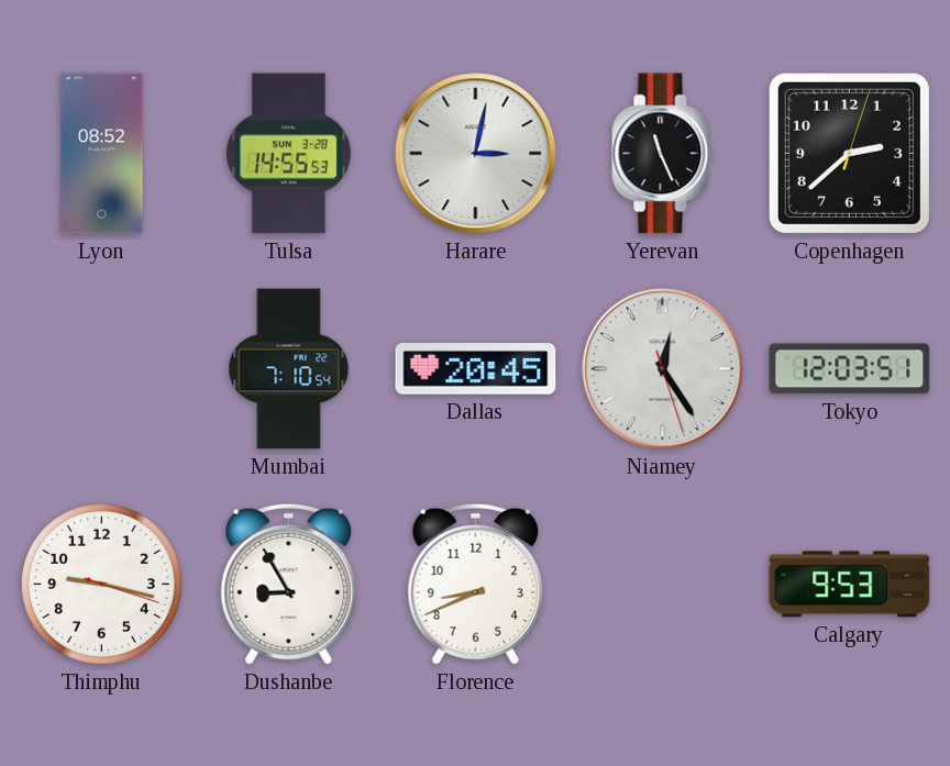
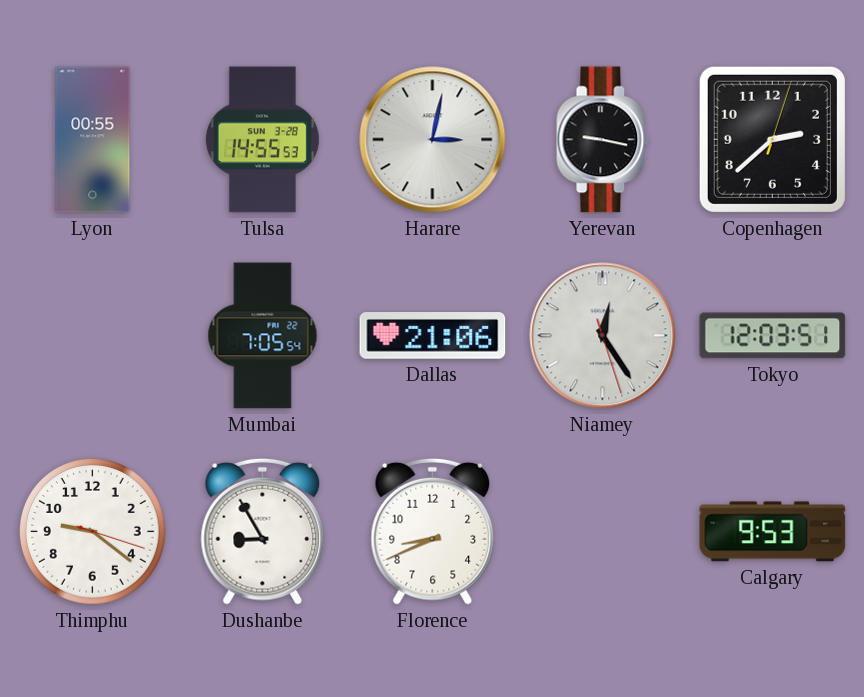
Lyon: 08:52 -> 00:55
Yerevan: 11:26 -> 9:17
Mumbai: 7:10 -> 7:05
Dallas: 20:45 -> 21:06
Thimphu: 9:17 -> 9:21
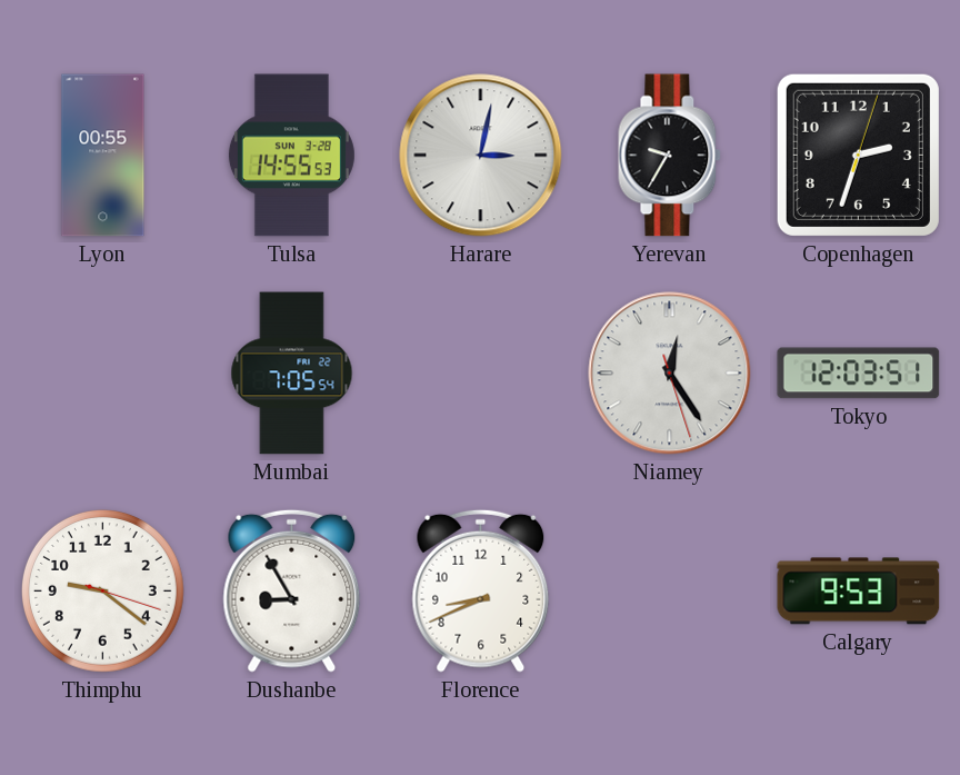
Yerevan: 9:17 -> 9:35
Copenhagen: 2:38 -> 2:33
Dallas: 21:06 -> none
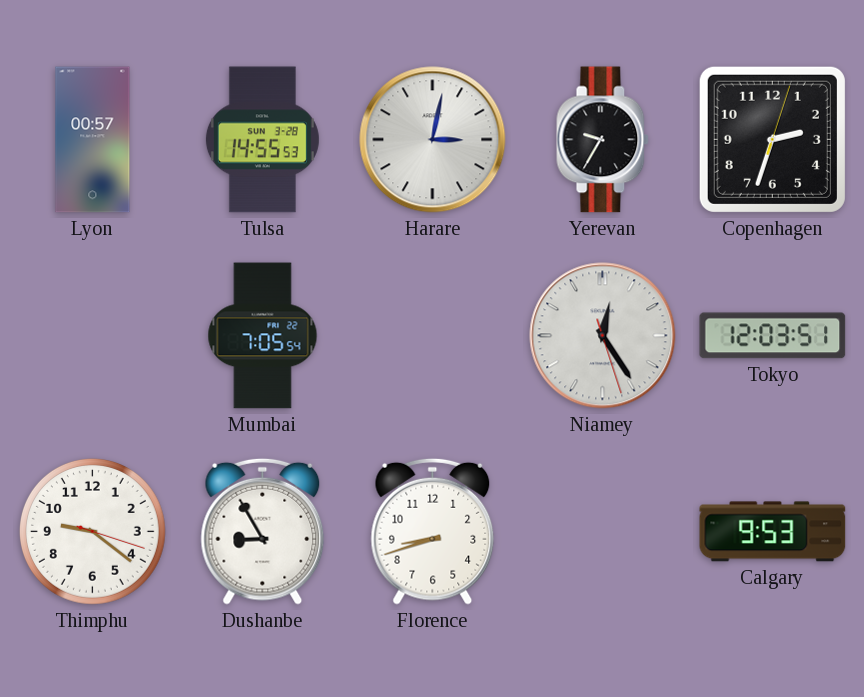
Lyon: 00:55 -> 00:57
Florence: 8:41 -> 8:42
